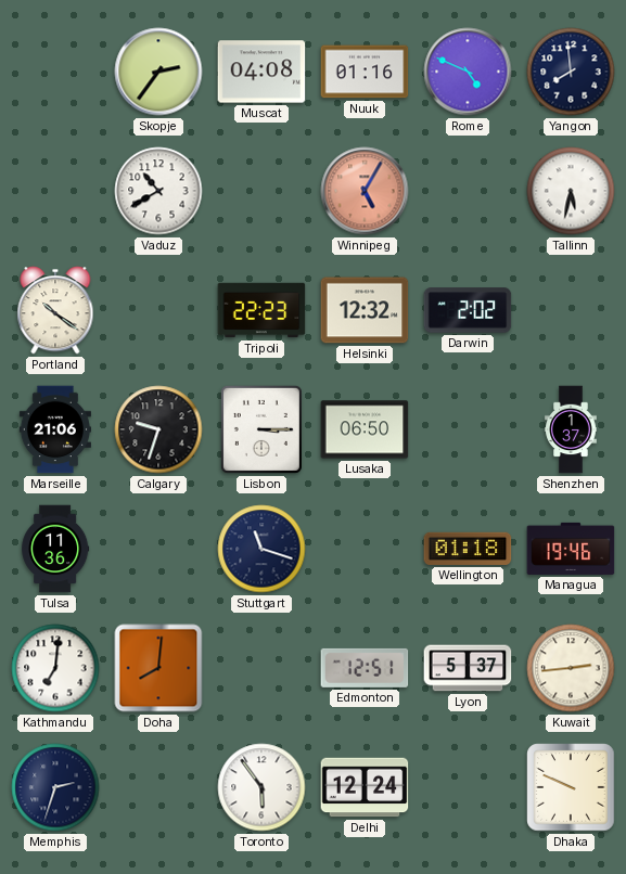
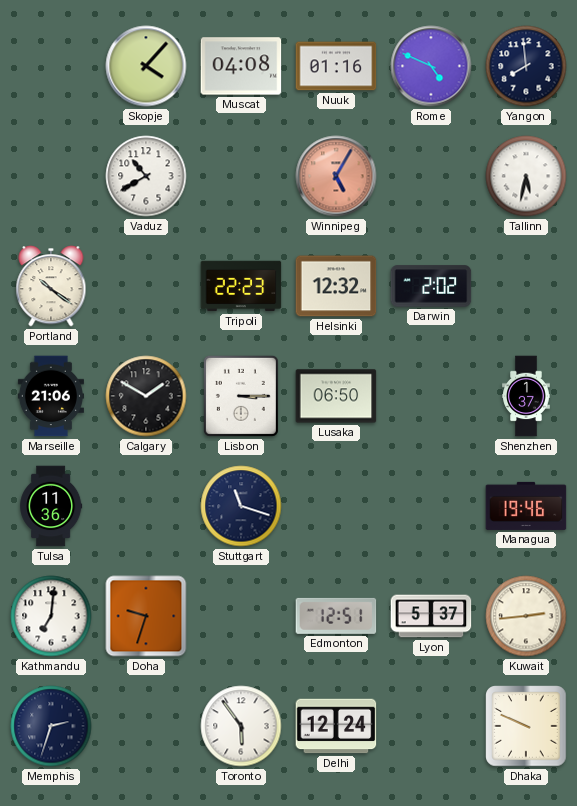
Skopje: 2:36 -> 4:07
Calgary: 9:33 -> 1:50
Wellington: 01:18 -> none
Doha: 8:01 -> 9:33
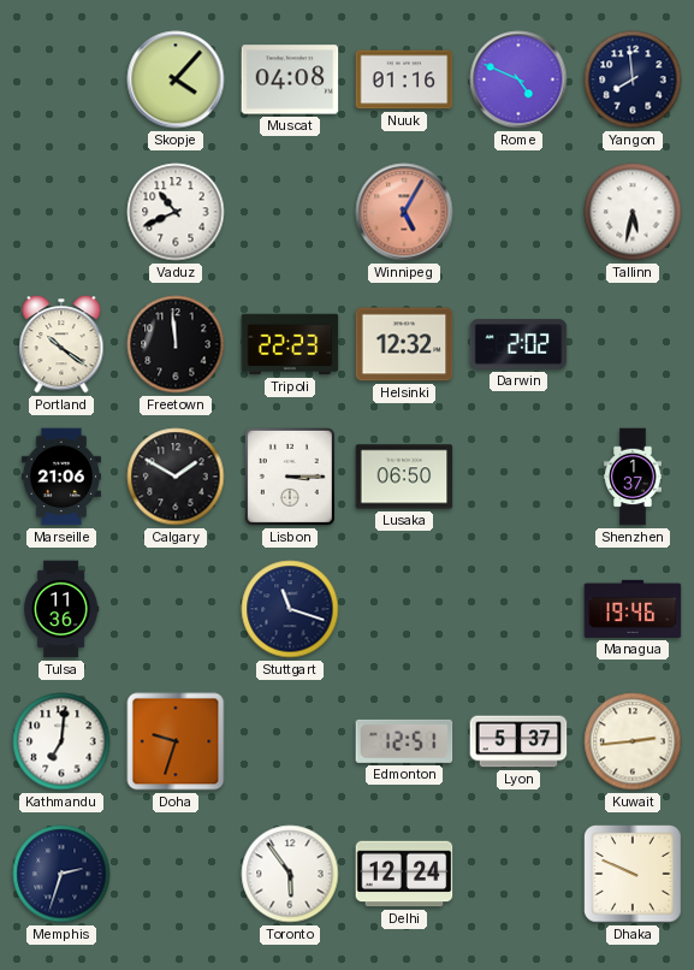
Vaduz: 10:40 -> 10:41
Freetown: none -> 11:59
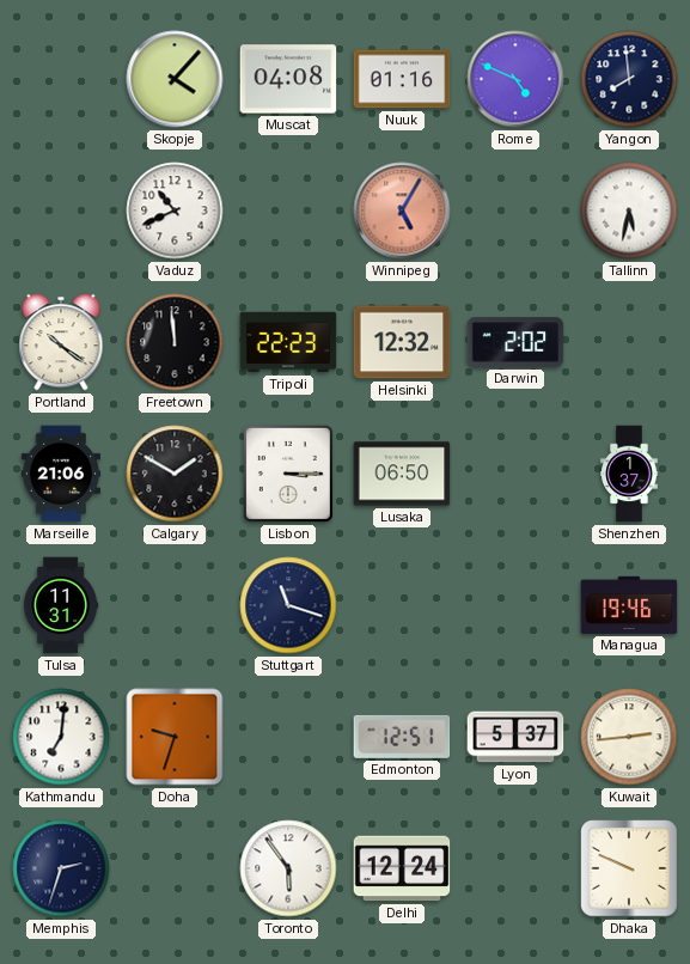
Tulsa: 11:36 -> 11:31
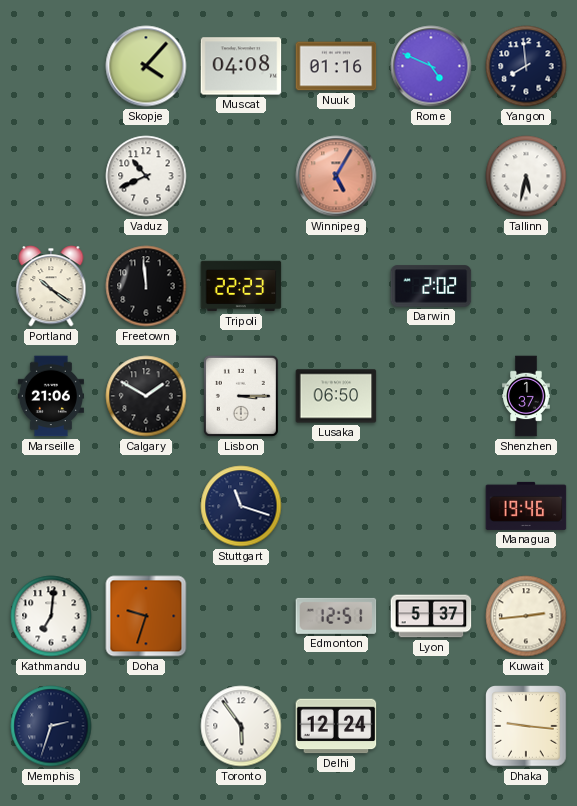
Helsinki: 12:32 -> none
Tulsa: 11:31 -> none
Dhaka: 9:49 -> 9:16
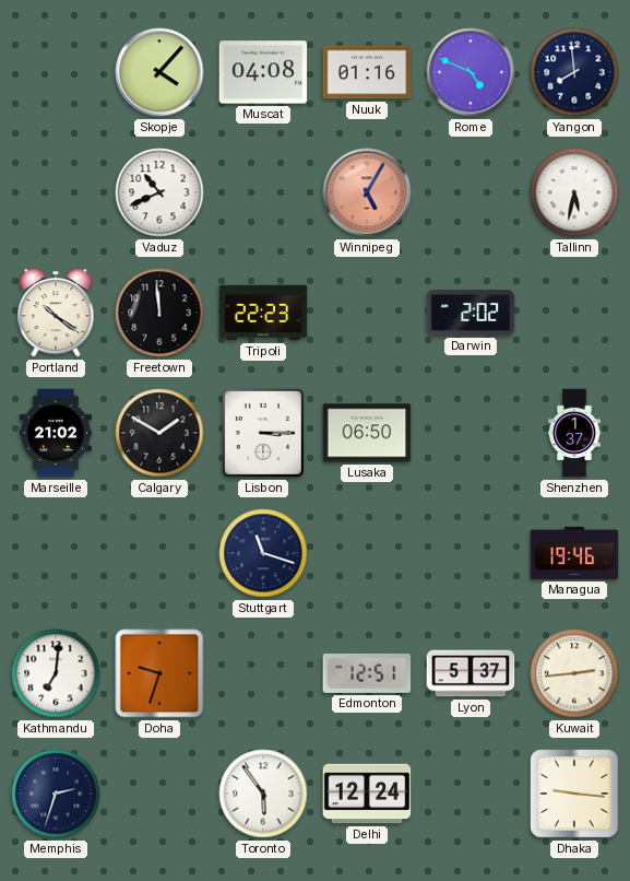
Marseille: 21:06 -> 21:02
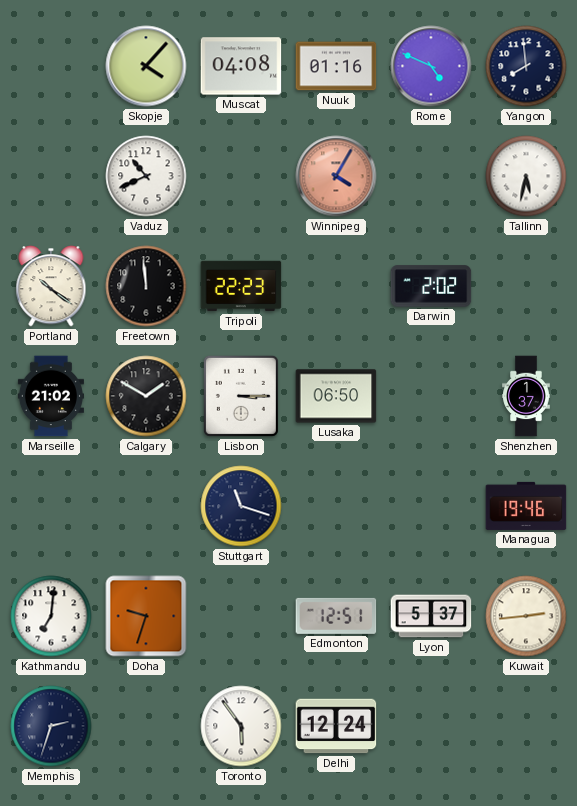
Winnipeg: 5:05 -> 4:05
Dhaka: 9:16 -> none
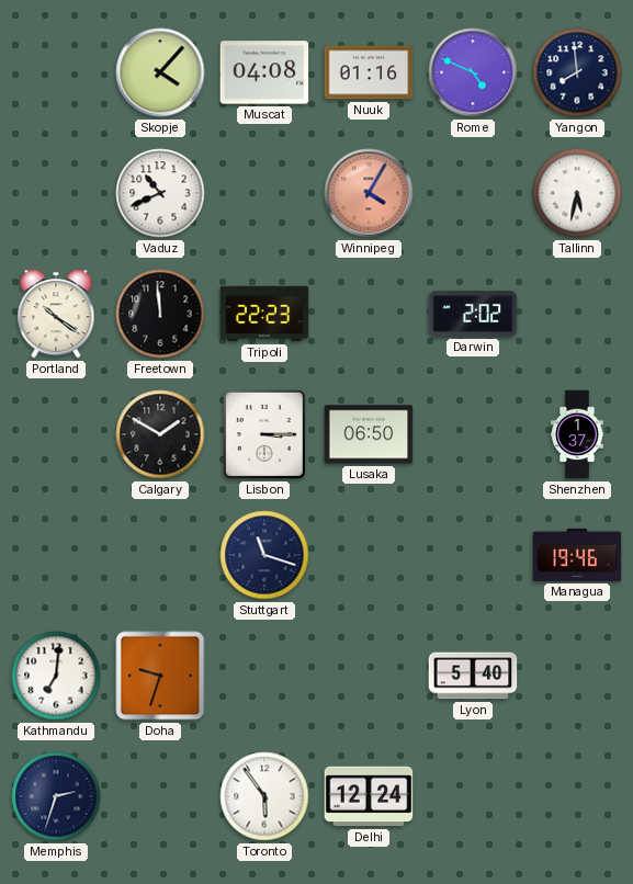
Marseille: 21:02 -> none
Edmonton: 12:51 -> none
Lyon: 5:37 -> 5:40
Kuwait: 2:44 -> none
